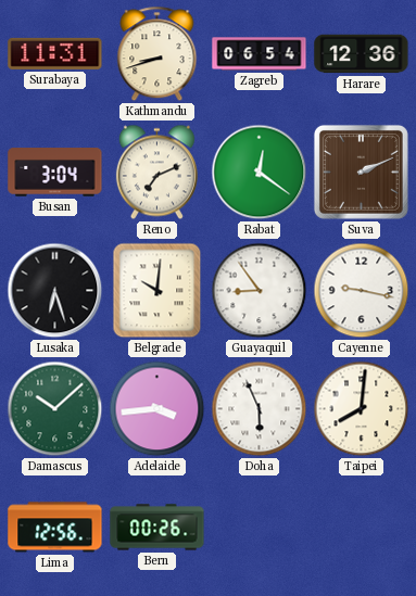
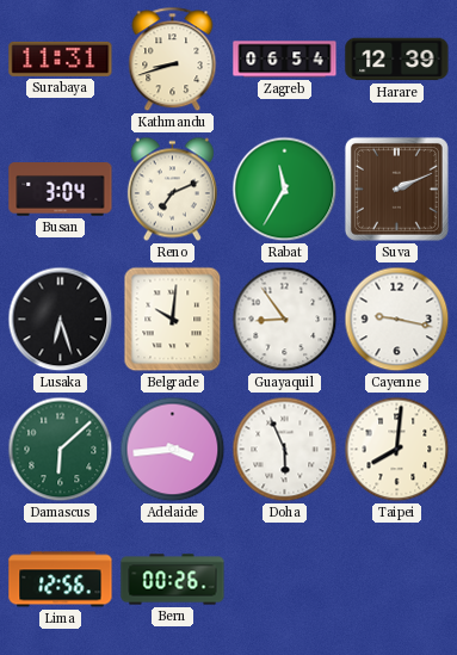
Harare: 12:36 -> 12:39
Rabat: 12:21 -> 11:35
Damascus: 10:08 -> 6:08
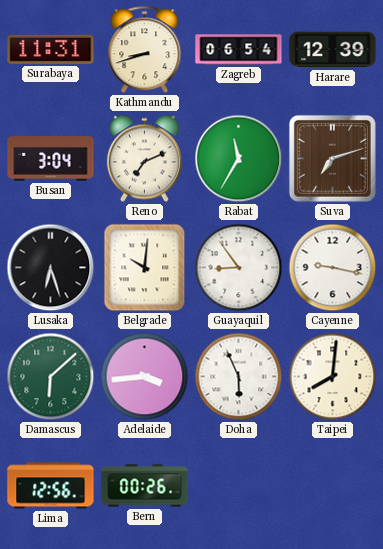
Suva: 2:11 -> 7:12
